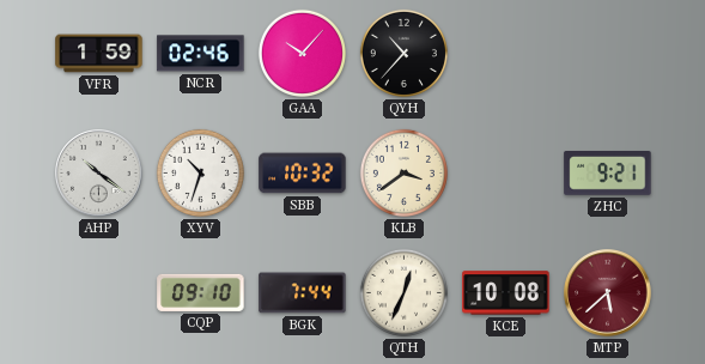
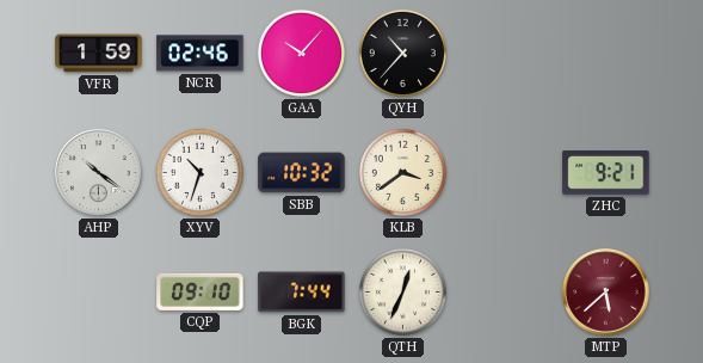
KCE: 10:08 -> none
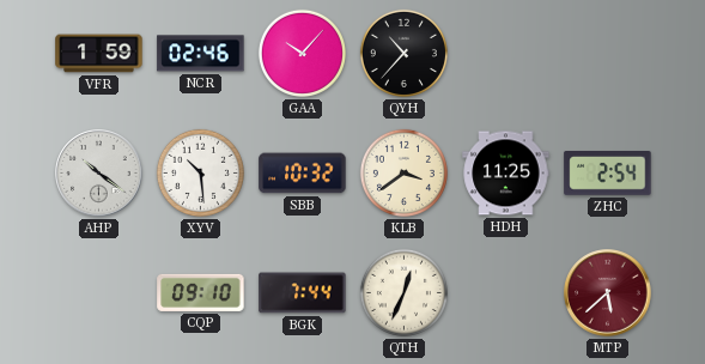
XYV: 10:33 -> 10:29
HDH: none -> 11:25
ZHC: 9:21 -> 2:54
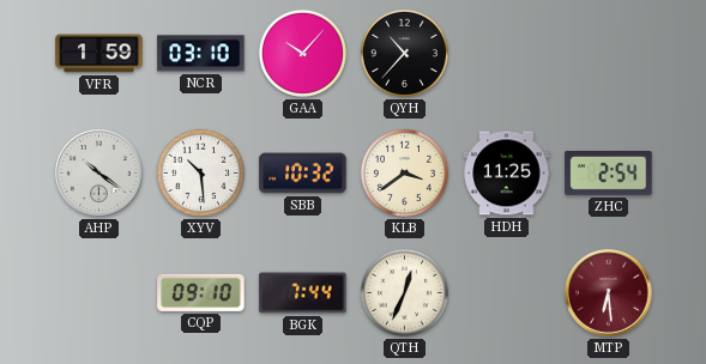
NCR: 02:46 -> 03:10
MTP: 5:38 -> 6:29
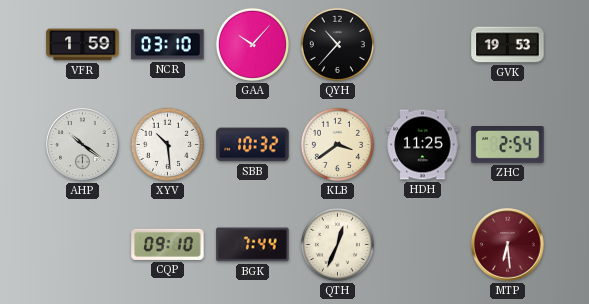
GVK: none -> 19:53
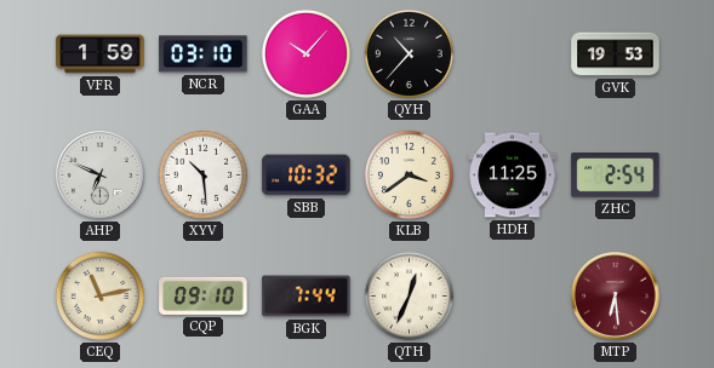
AHP: 10:21 -> 6:49
CEQ: none -> 11:13
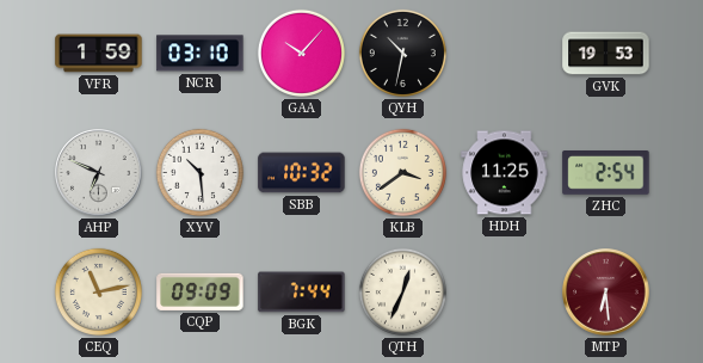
QYH: 10:37 -> 10:32
CQP: 09:10 -> 09:09
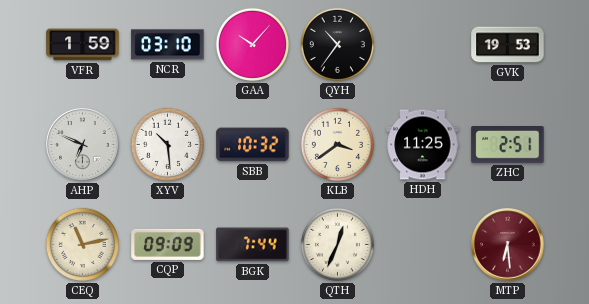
QYH: 10:32 -> 10:36
ZHC: 2:54 -> 2:51
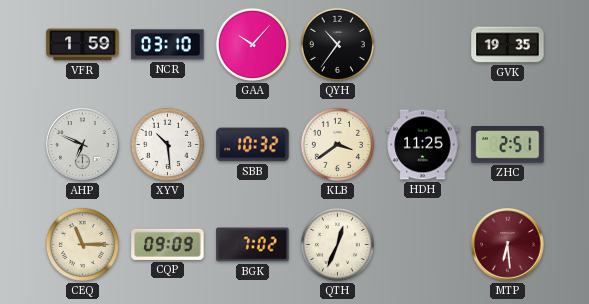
GVK: 19:53 -> 19:35
CEQ: 11:13 -> 11:15
BGK: 7:44 -> 7:02
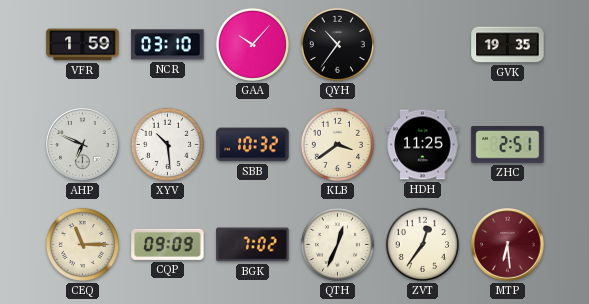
ZVT: none -> 12:36
